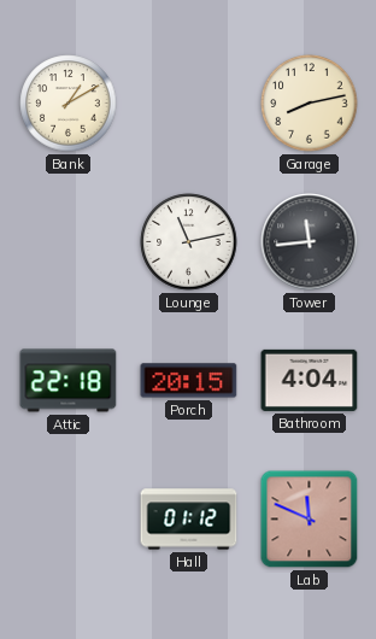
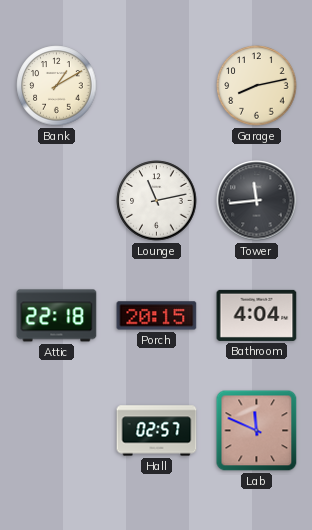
Hall: 01:12 -> 02:57
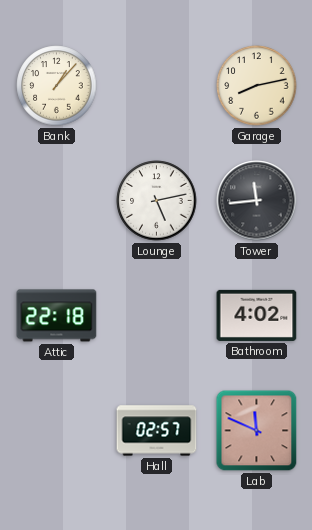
Bank: 1:10 -> 1:07
Lounge: 11:13 -> 5:13
Porch: 20:15 -> none
Bathroom: 4:04 -> 4:02
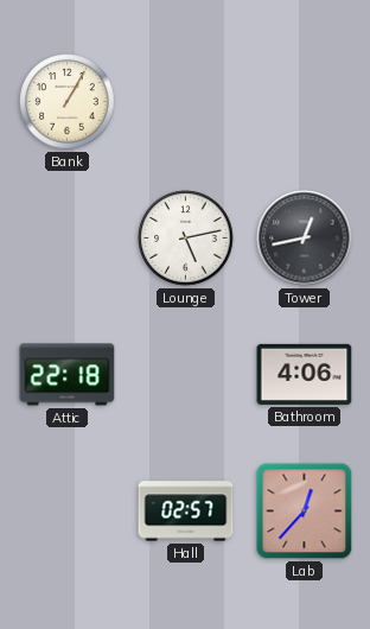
Bank: 1:07 -> 1:05
Garage: 8:13 -> none
Tower: 11:44 -> 12:43
Bathroom: 4:02 -> 4:06
Lab: 11:49 -> 12:37
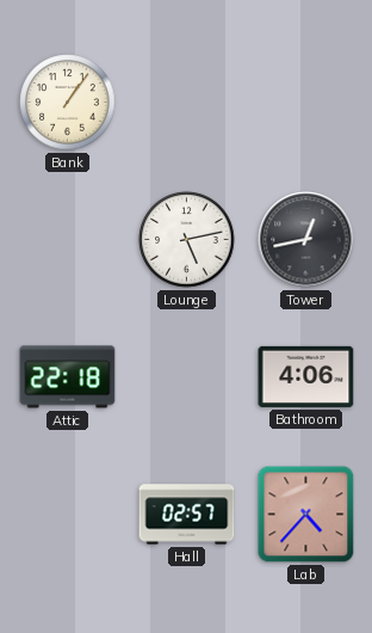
Bank: 1:05 -> 1:06
Lab: 12:37 -> 4:37
